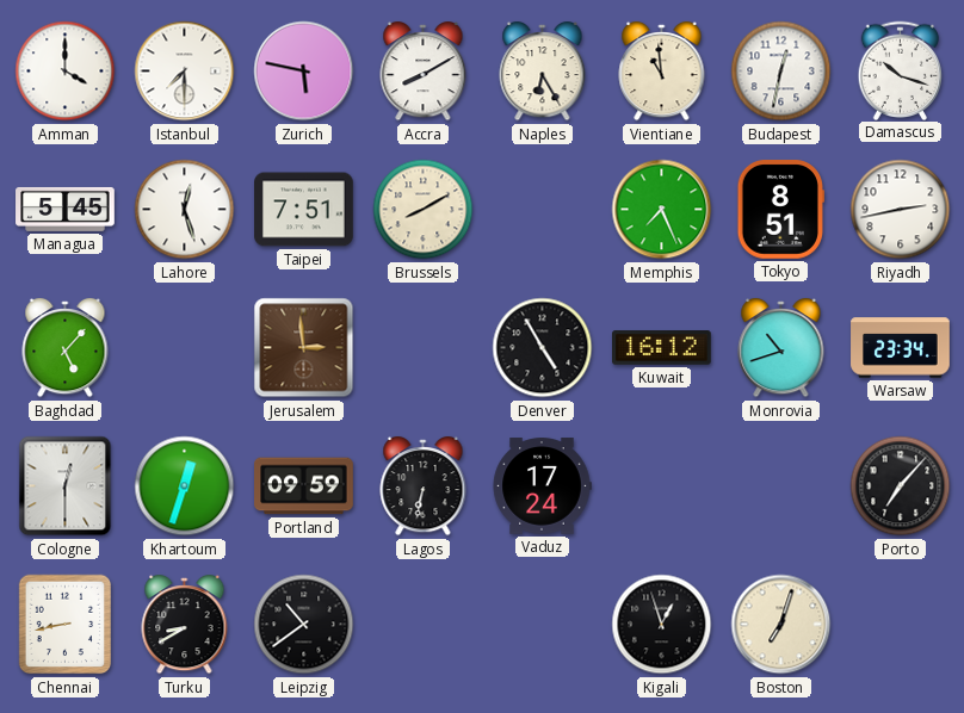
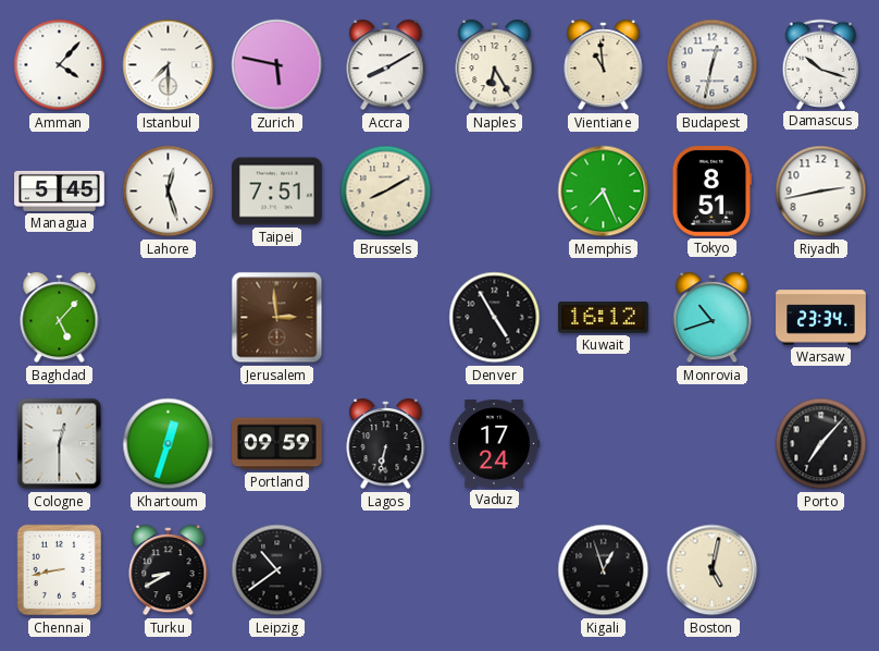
Amman: 4:00 -> 4:07
Boston: 7:03 -> 5:02
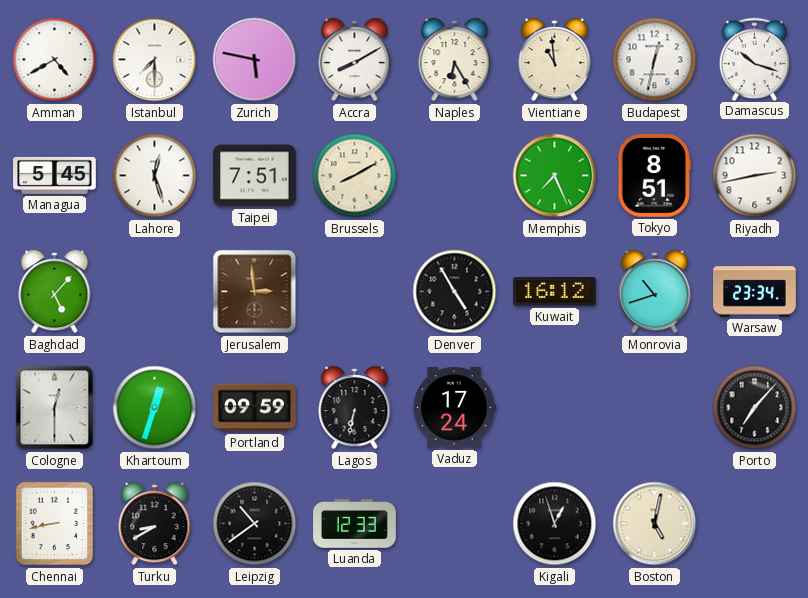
Amman: 4:07 -> 4:40
Luanda: none -> 12:33
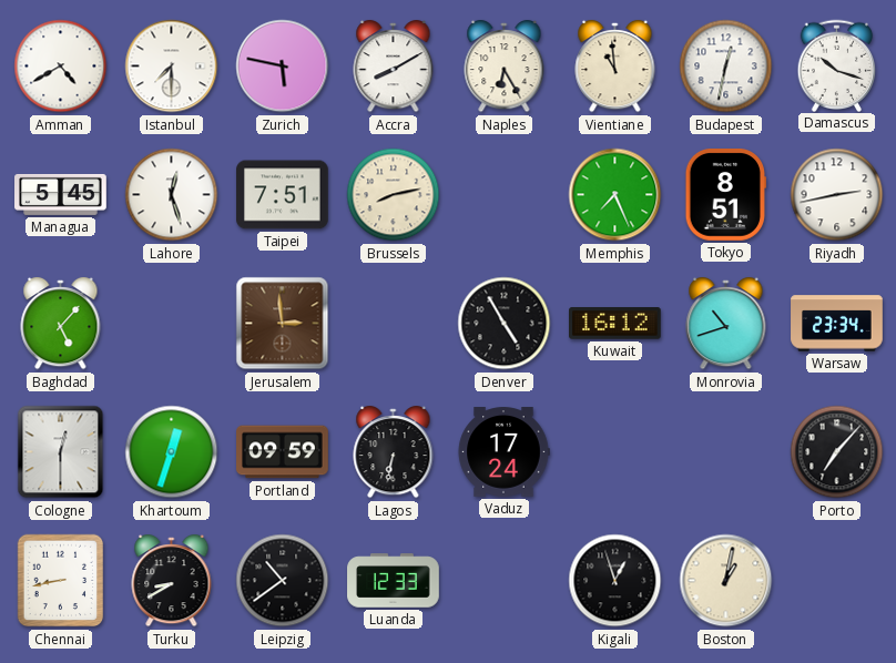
Brussels: 8:10 -> 8:13
Boston: 5:02 -> 1:02
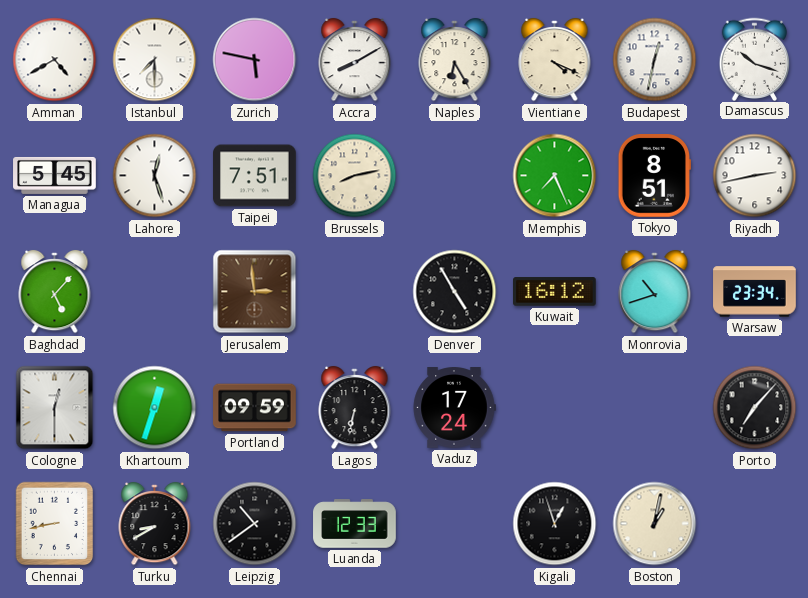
Vientiane: 10:59 -> 4:19
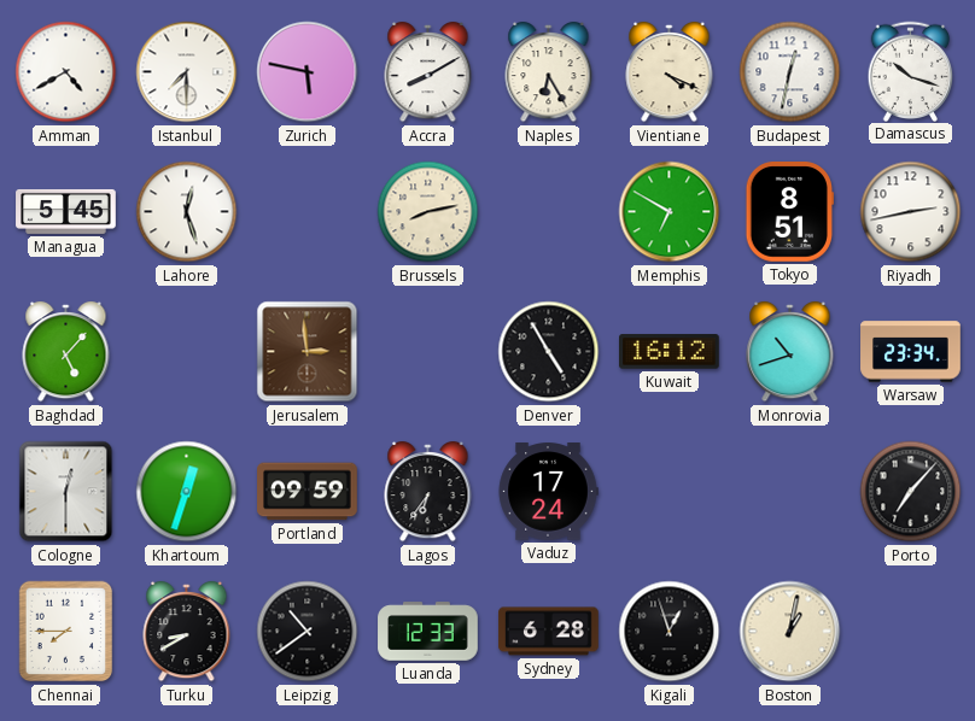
Taipei: 7:51 -> none
Memphis: 7:26 -> 6:50
Lagos: 6:32 -> 6:36
Chennai: 8:43 -> 7:45
Sydney: none -> 6:28
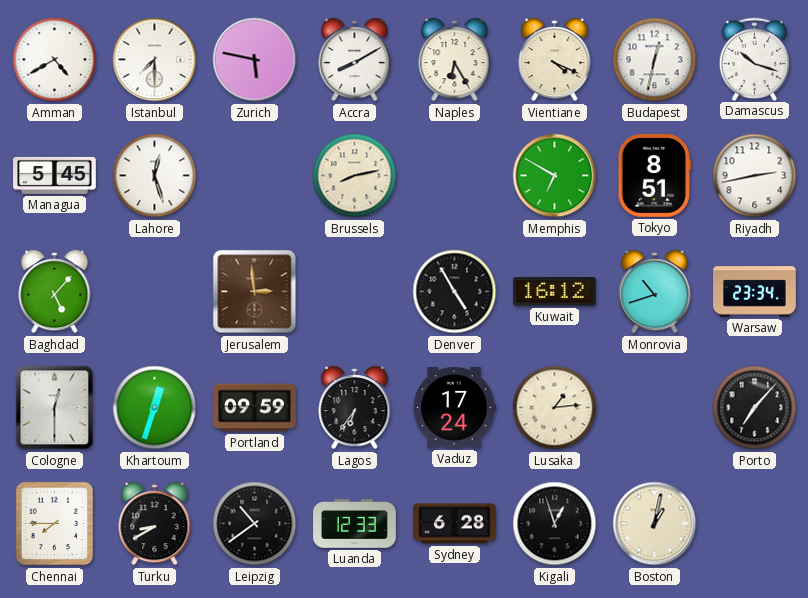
Lusaka: none -> 1:14
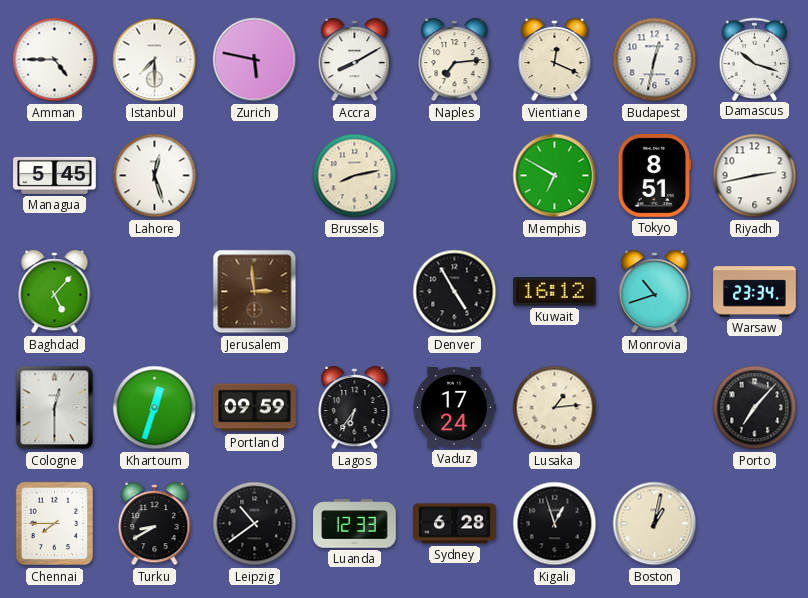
Amman: 4:40 -> 4:45
Naples: 6:25 -> 7:14
Vientiane: 4:19 -> 12:19
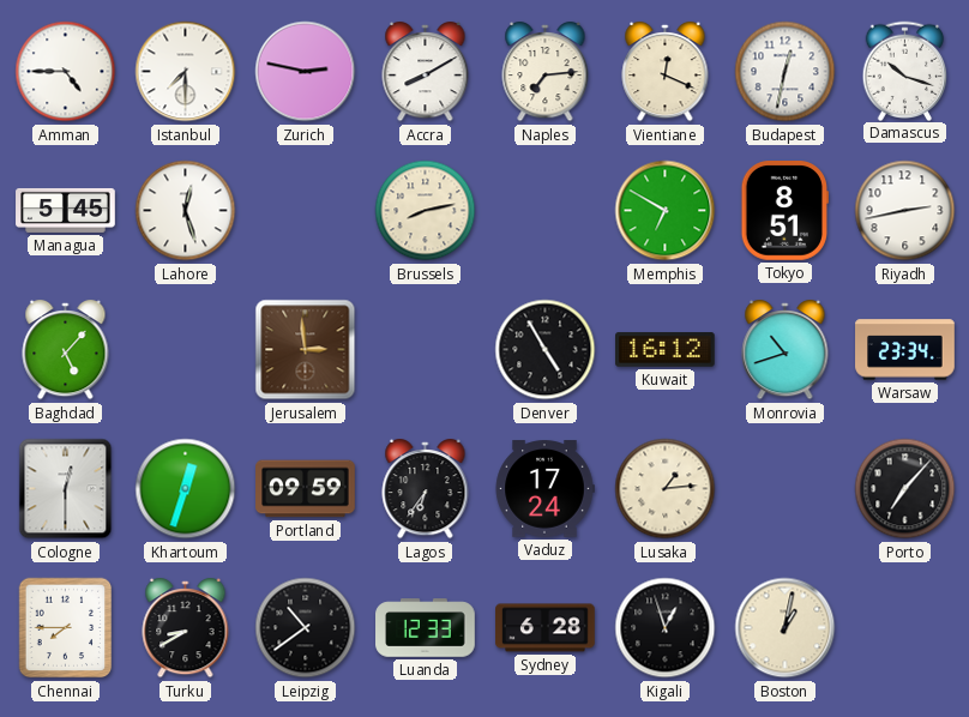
Zurich: 5:47 -> 2:47
